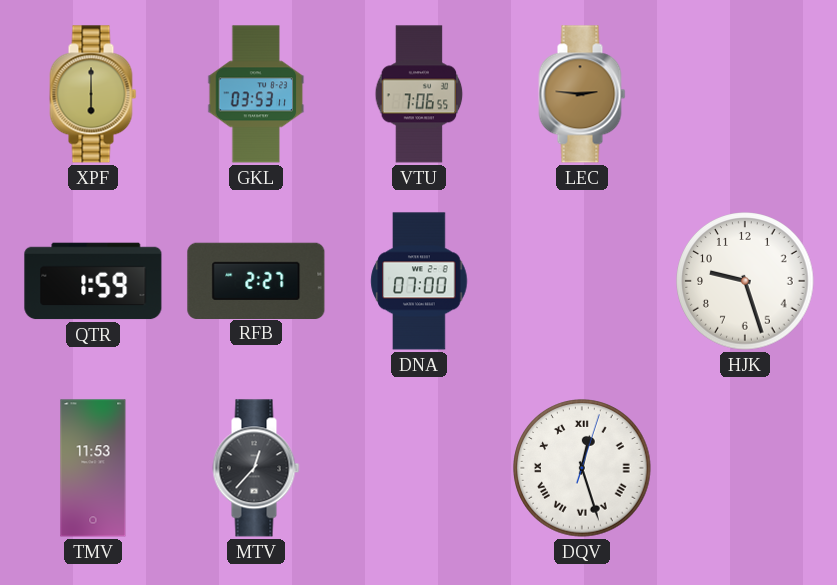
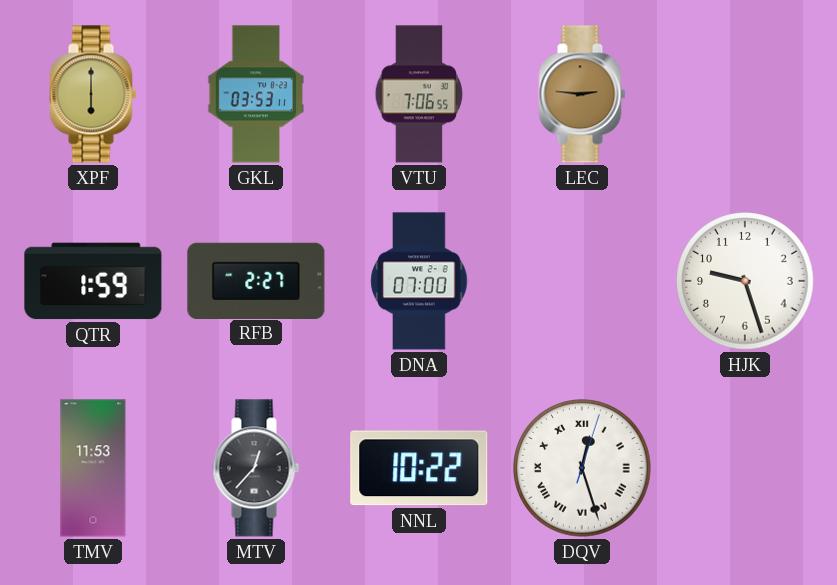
NNL: none -> 10:22
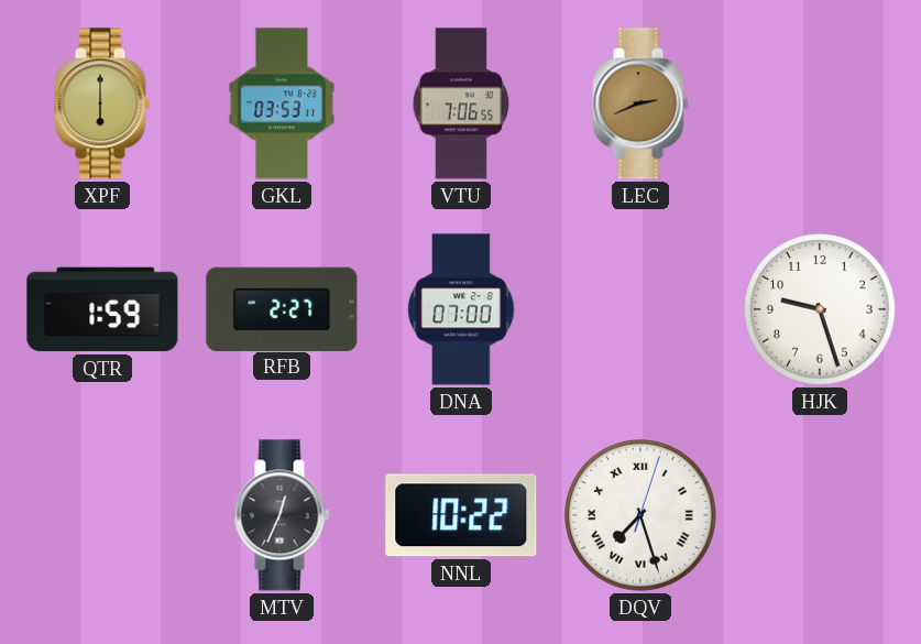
LEC: 2:46 -> 2:41
TMV: 11:53 -> none
MTV: 12:37 -> 12:34
DQV: 12:27 -> 7:27
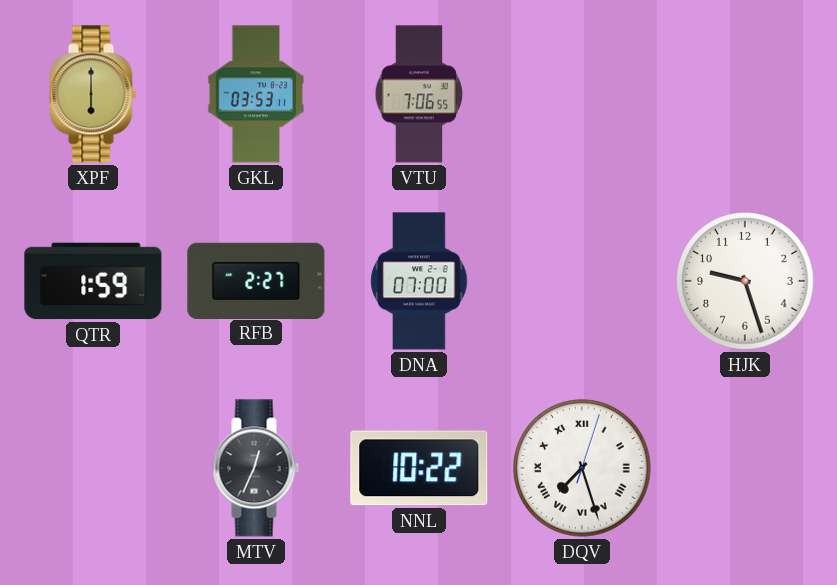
LEC: 2:41 -> none
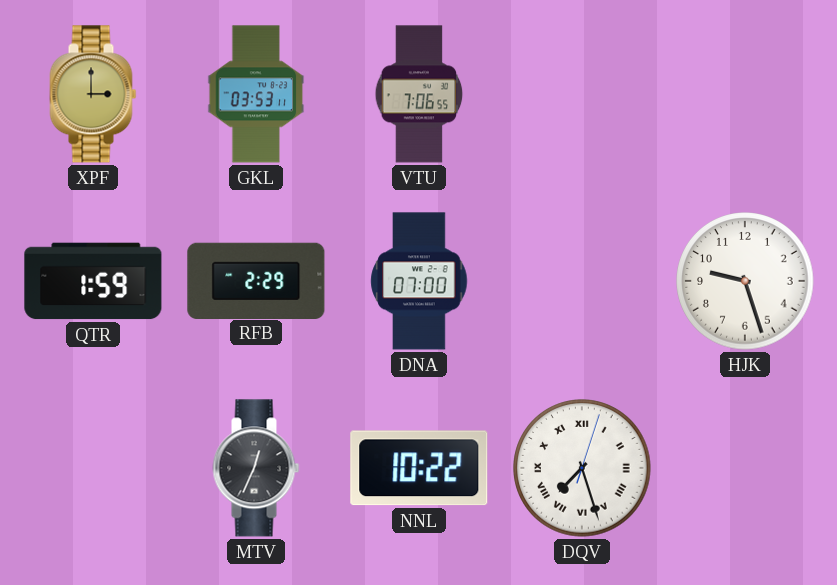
XPF: 6:00 -> 3:00
RFB: 2:27 -> 2:29
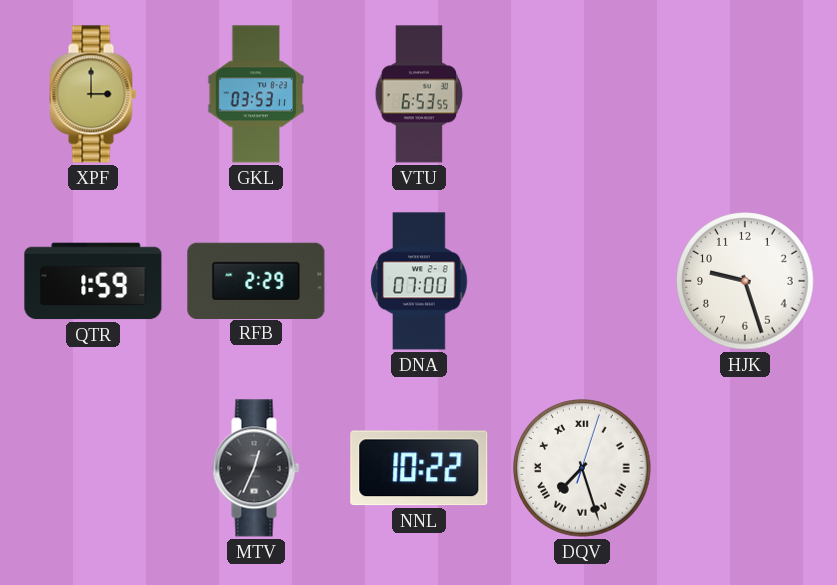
VTU: 7:06 -> 6:53
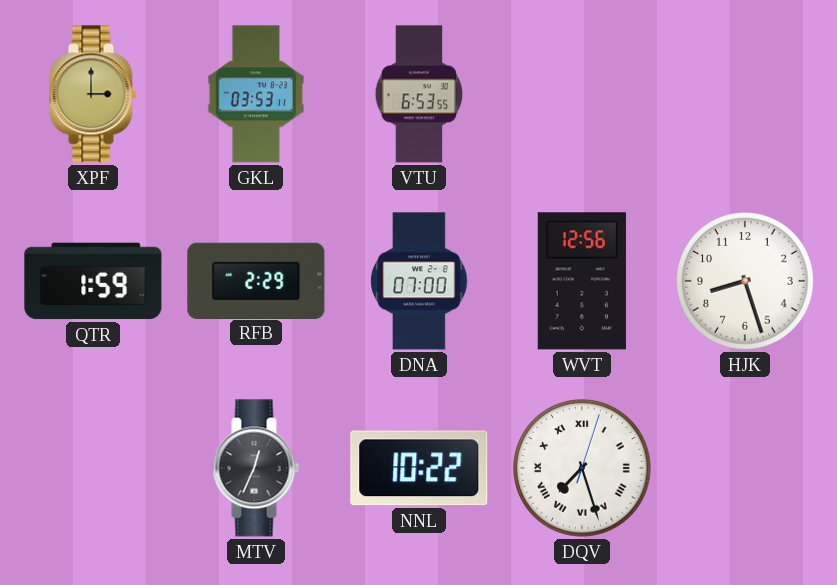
WVT: none -> 12:56
HJK: 9:27 -> 8:27
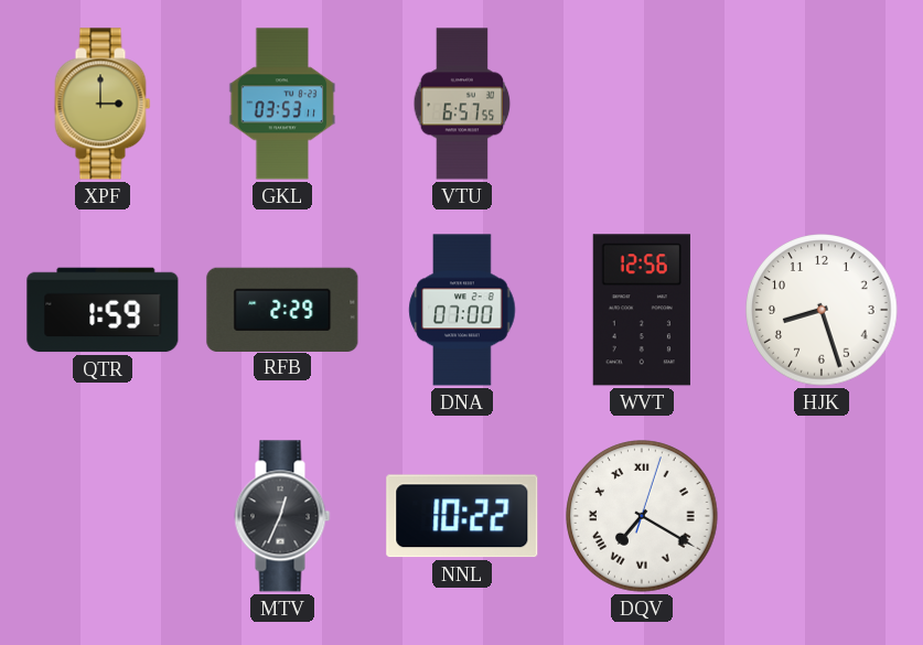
VTU: 6:53 -> 6:57
DQV: 7:27 -> 7:20
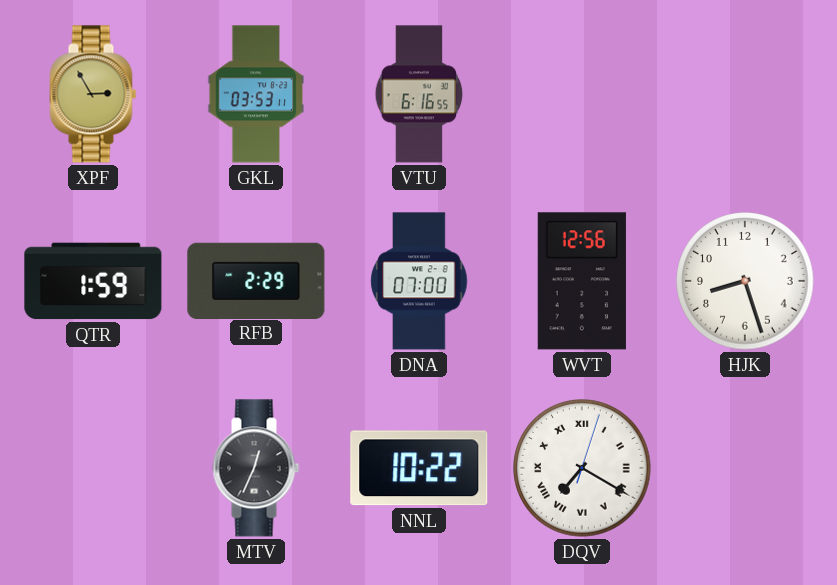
XPF: 3:00 -> 2:55
VTU: 6:57 -> 6:16
